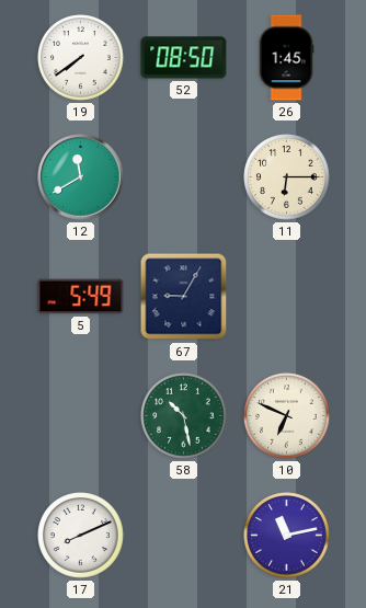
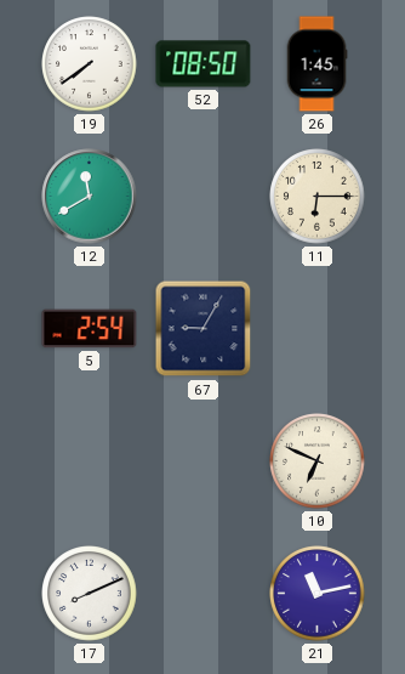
5: 5:49 -> 2:54
58: 10:28 -> none
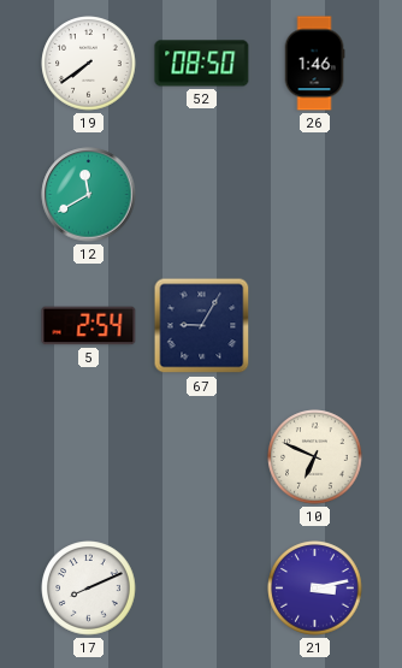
26: 1:45 -> 1:46
11: 6:15 -> none
21: 11:13 -> 3:13
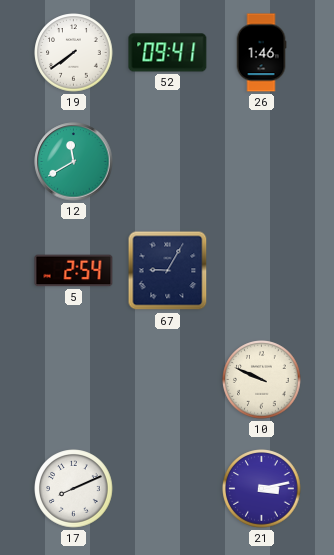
52: 08:50 -> 09:41
10: 6:49 -> 9:49
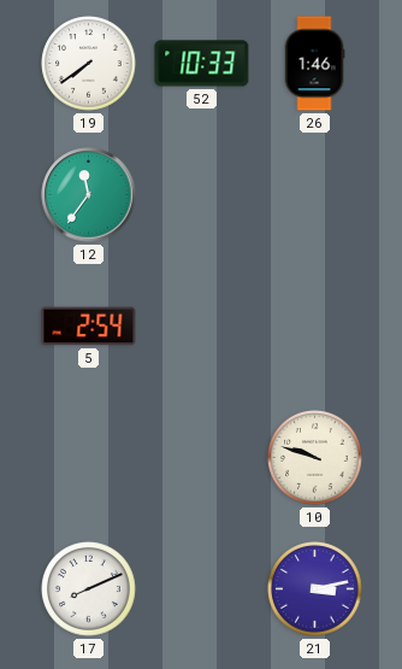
52: 09:41 -> 10:33
12: 11:40 -> 11:36
67: 9:05 -> none
10: 9:49 -> 9:48
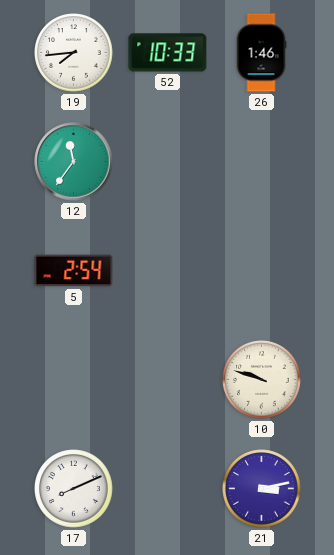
19: 7:39 -> 7:44
